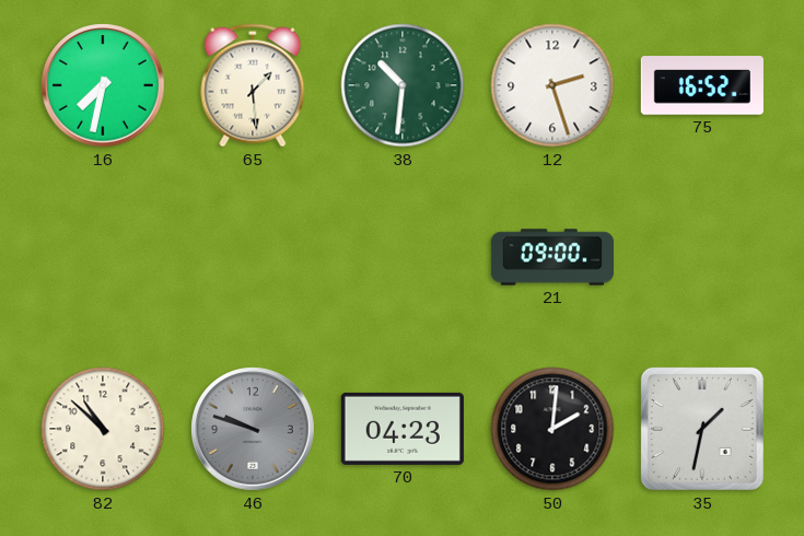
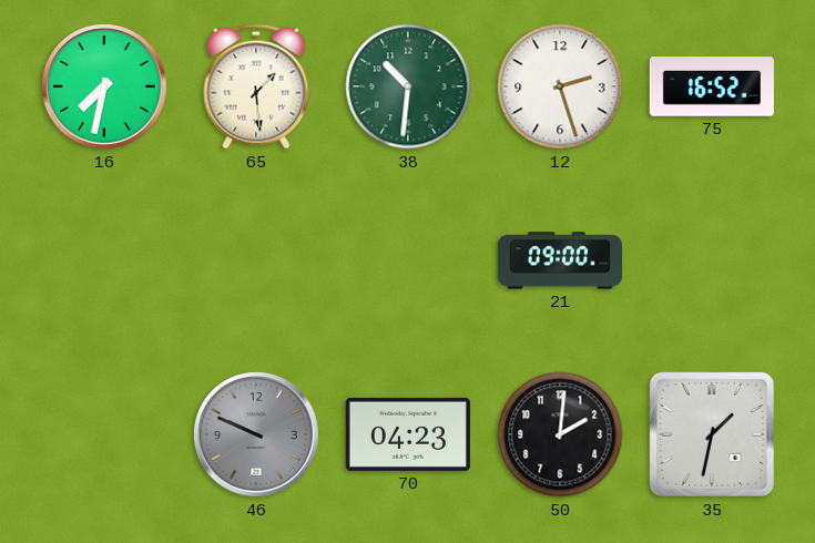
82: 10:52 -> none
46: 9:48 -> 9:49
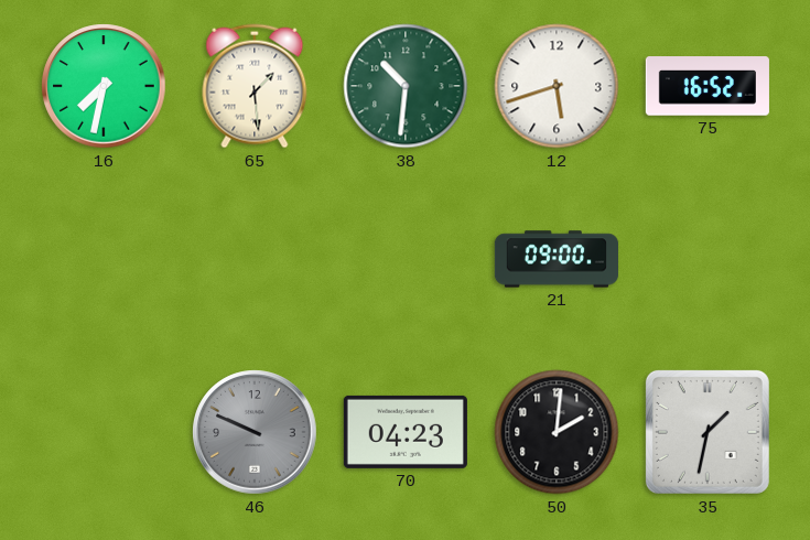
12: 2:27 -> 5:42
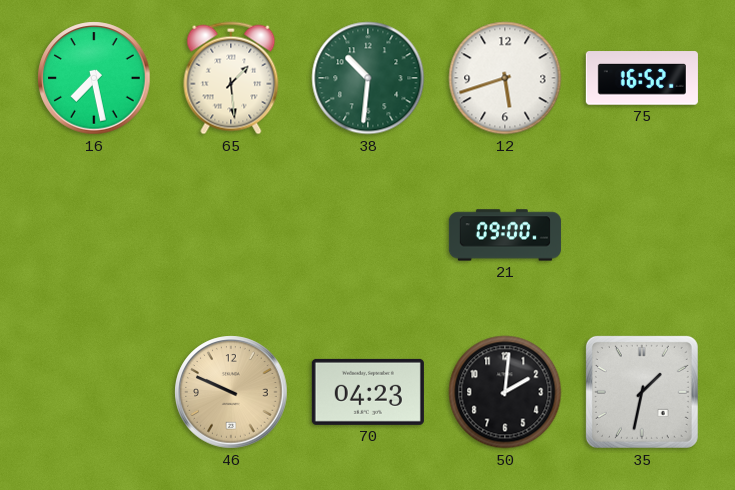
16: 7:32 -> 7:28
46 dial: grey -> champagne
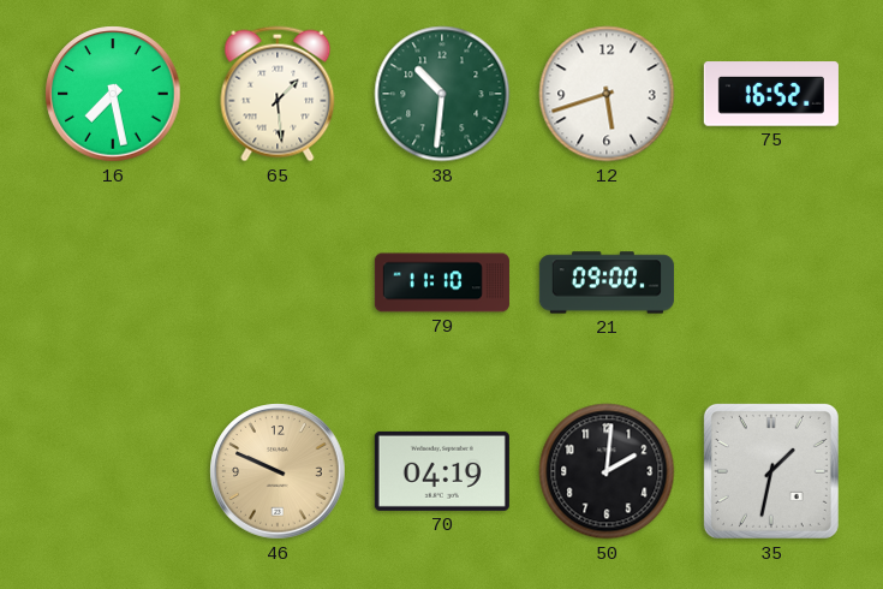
79: none -> 11:10
70: 04:23 -> 04:19
